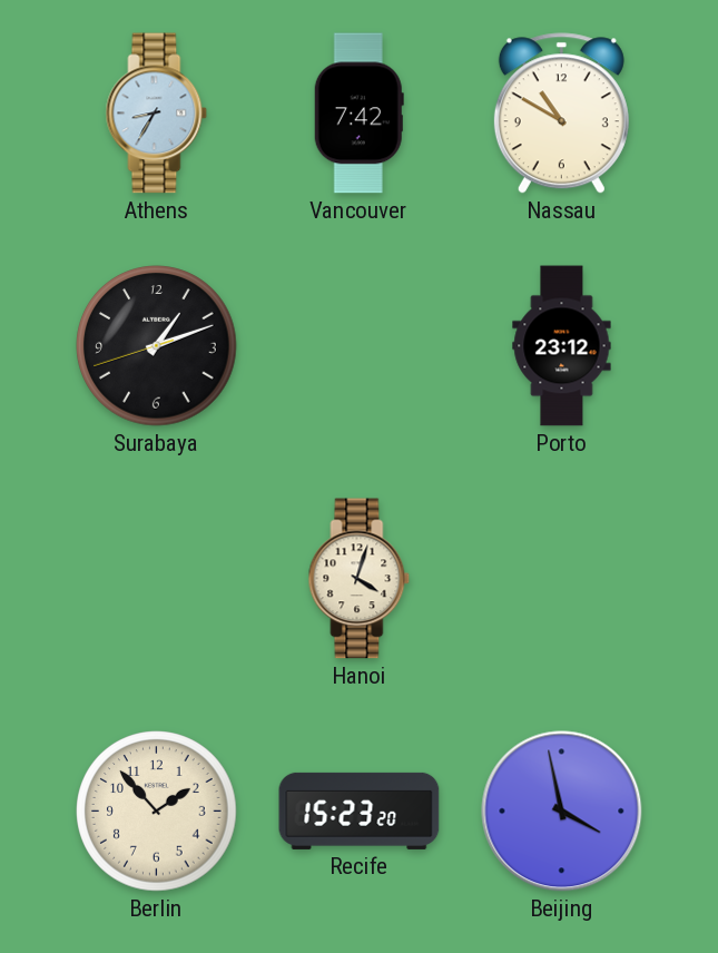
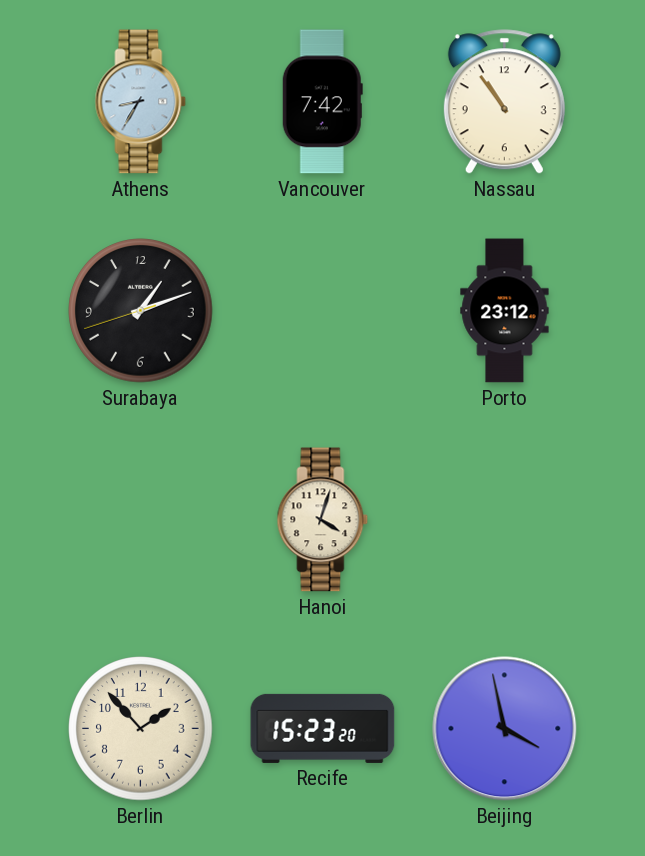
Nassau: 10:50 -> 10:54
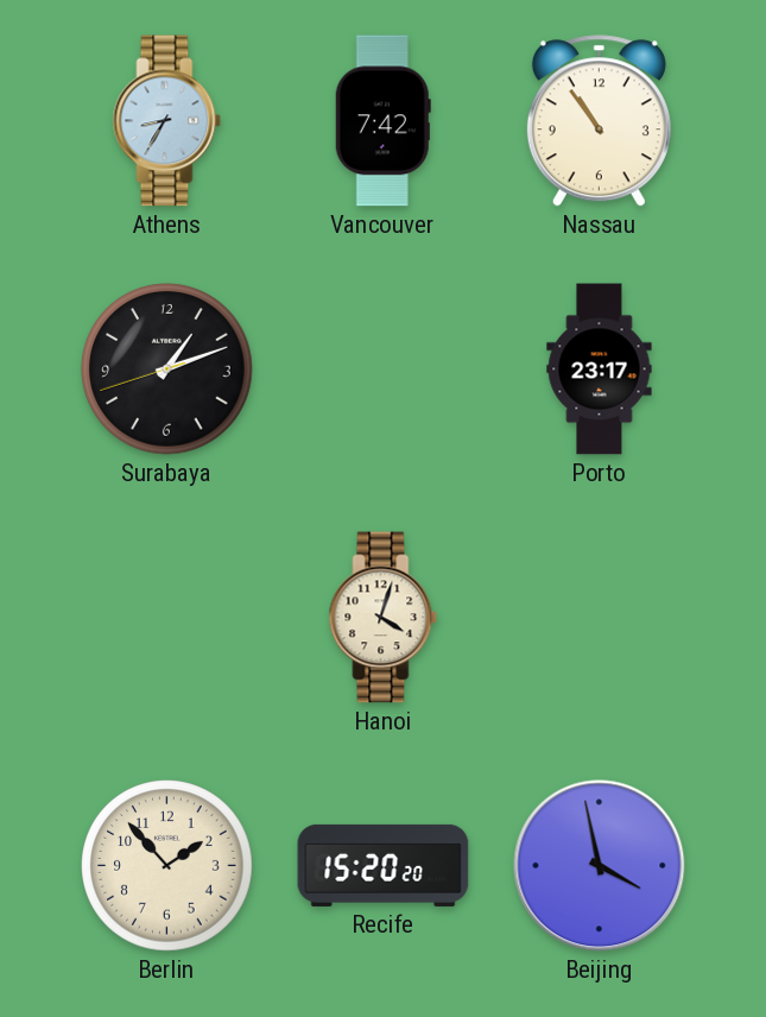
Porto: 23:12 -> 23:17
Recife: 15:23 -> 15:20
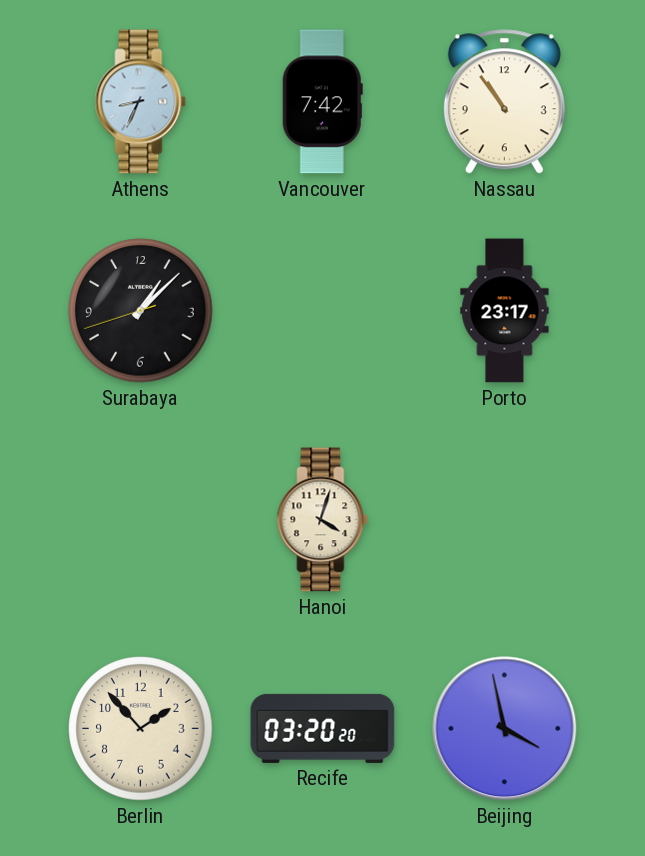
Athens: 8:35 -> 8:34
Surabaya: 1:11 -> 1:07
Recife: 15:20 -> 03:20
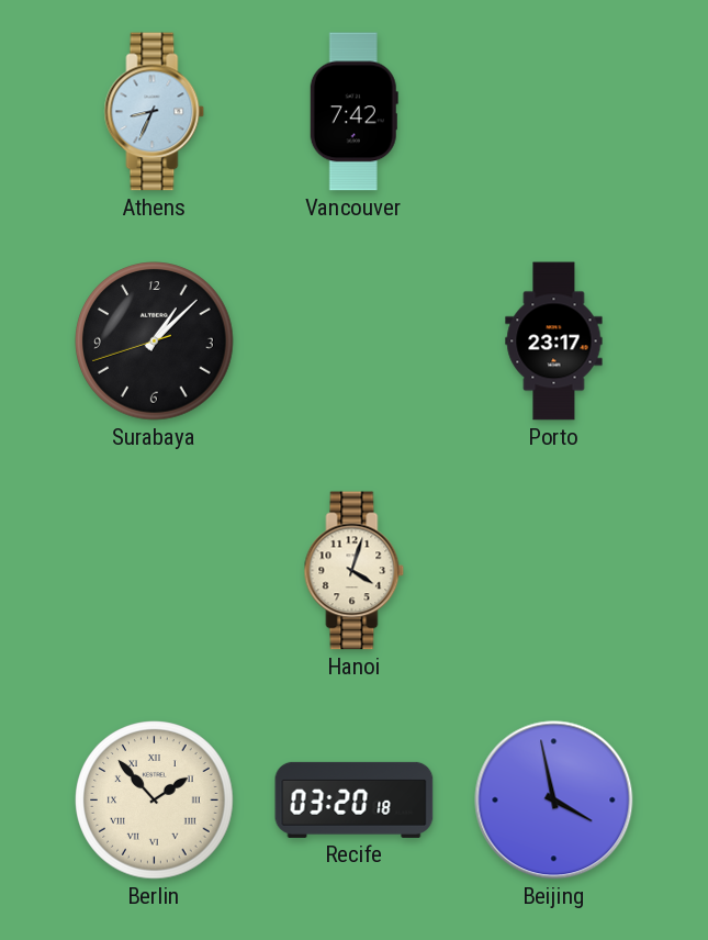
Nassau: 10:54 -> none
Berlin numerals: Arabic -> Roman
Recife: 03:20:20 -> 03:20:18
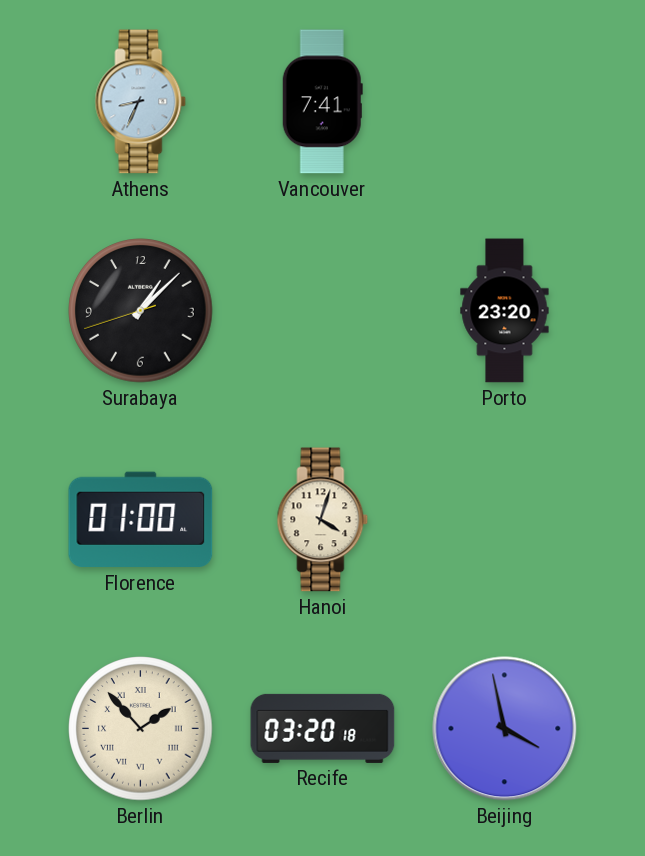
Vancouver: 7:42 -> 7:41
Porto: 23:17 -> 23:20
Florence: none -> 01:00
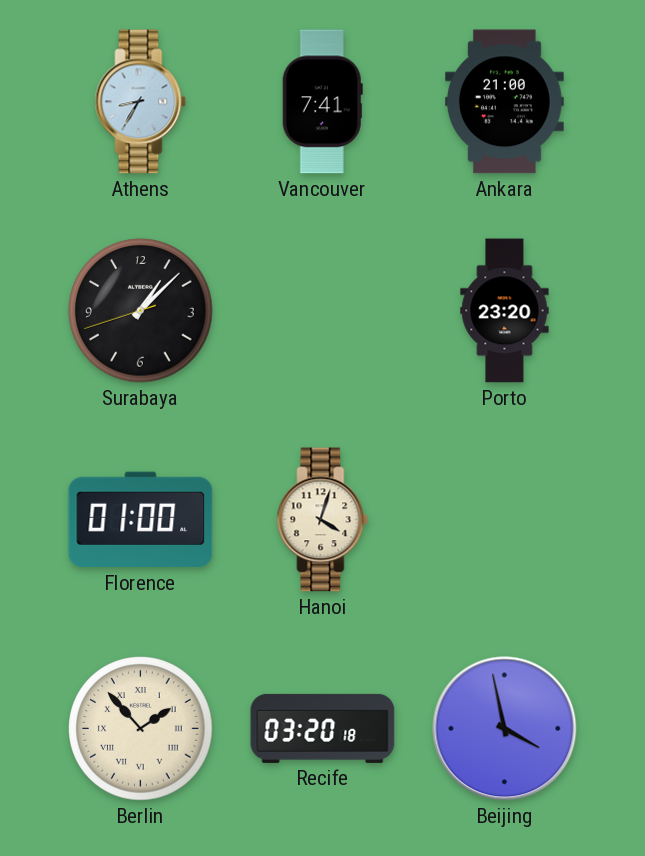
Athens: 8:34 -> 8:35
Ankara: none -> 21:00
